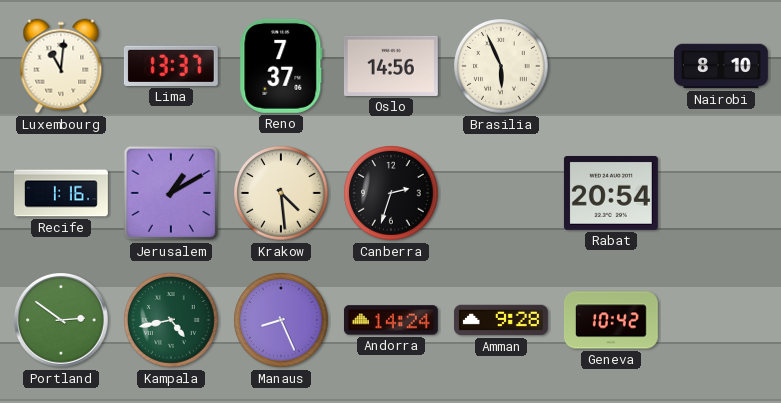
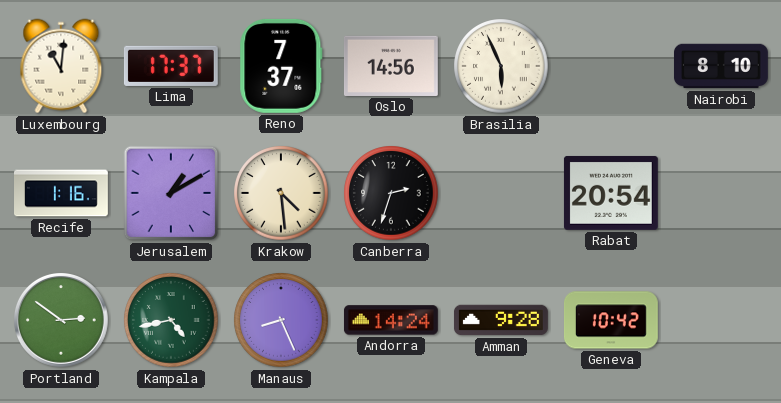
Lima: 13:37 -> 17:37
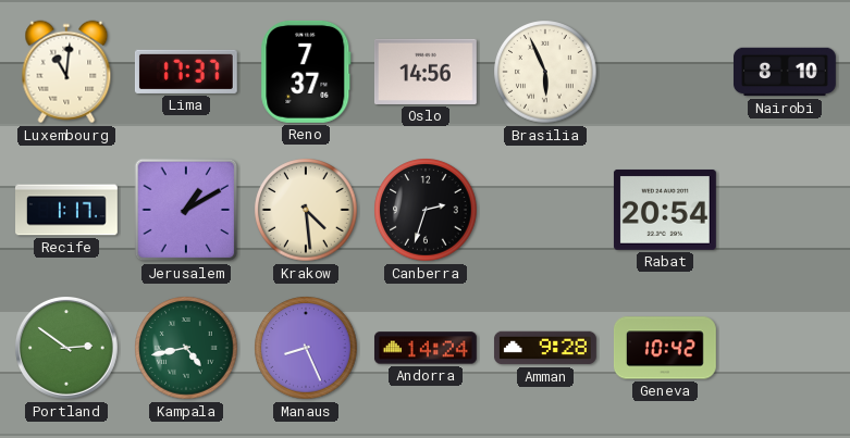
Recife: 1:16 -> 1:17
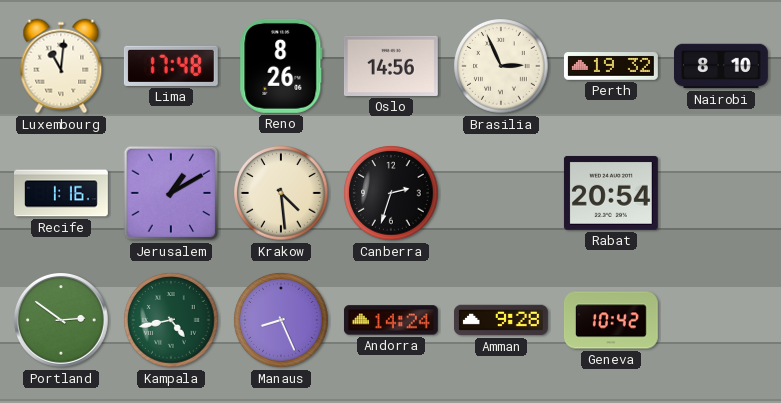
Lima: 17:37 -> 17:48
Reno: 7:37 -> 8:26
Brasilia: 5:56 -> 2:56
Perth: none -> 19:32
Recife: 1:17 -> 1:16
